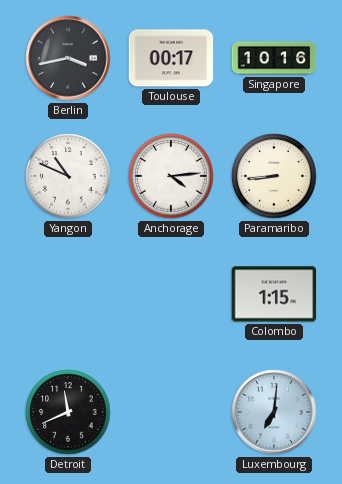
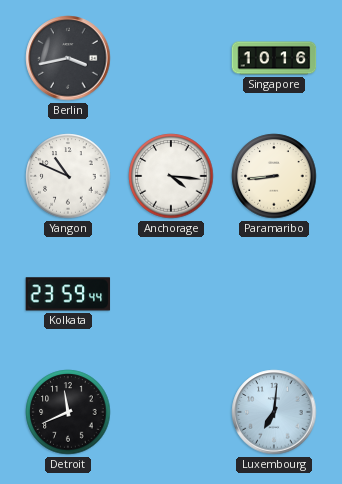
Toulouse: 00:17 -> none
Anchorage: 4:14 -> 4:16
Kolkata: none -> 23:59
Colombo: 1:15 -> none
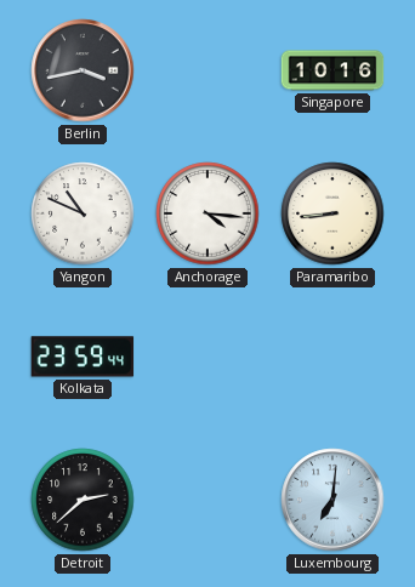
Detroit: 11:41 -> 2:38
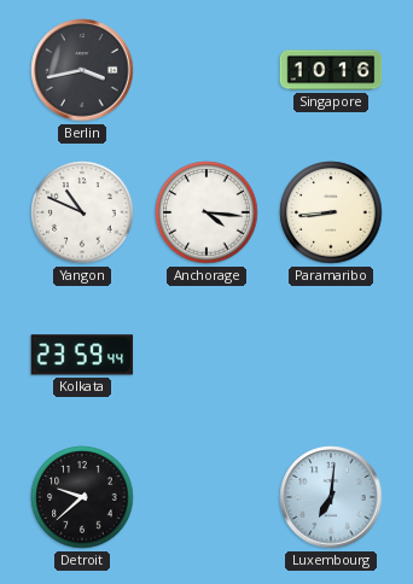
Detroit: 2:38 -> 9:38
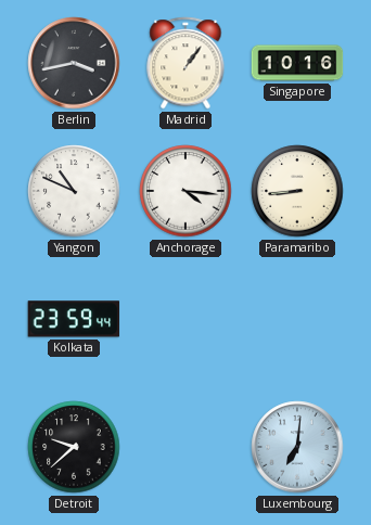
Madrid: none -> 1:06
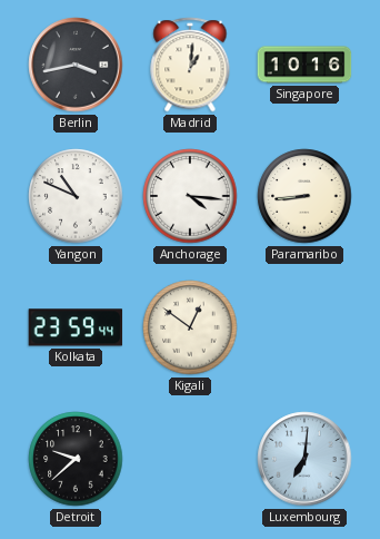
Madrid: 1:06 -> 1:01
Kigali: none -> 12:51
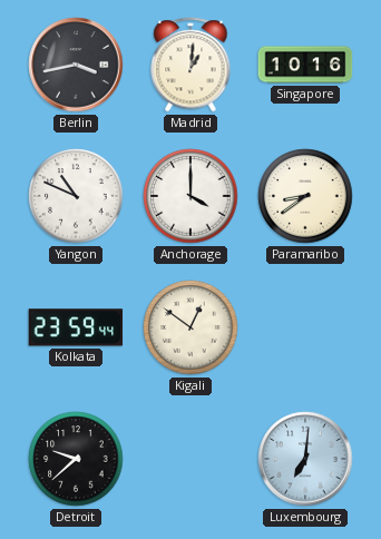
Anchorage: 4:16 -> 4:00
Paramaribo: 8:44 -> 8:39
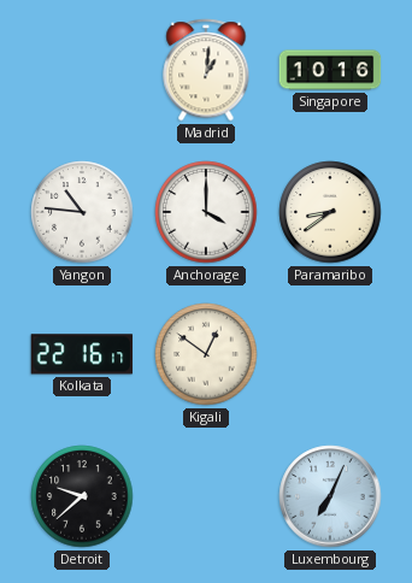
Berlin: 3:43 -> none
Yangon: 10:49 -> 10:46
Kolkata: 23:59 -> 22:16
Luxembourg: 7:01 -> 7:04
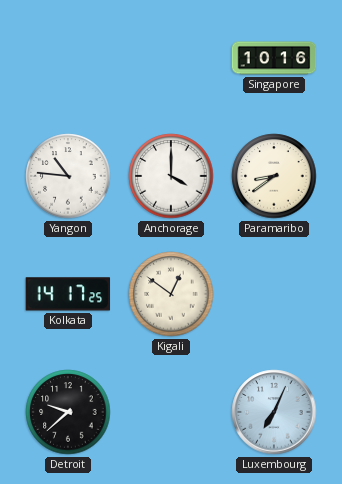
Madrid: 1:01 -> none
Kolkata: 22:16 -> 14:17
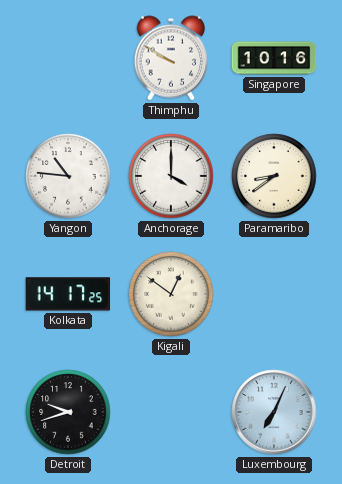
Thimphu: none -> 9:50
Detroit: 9:38 -> 9:42
